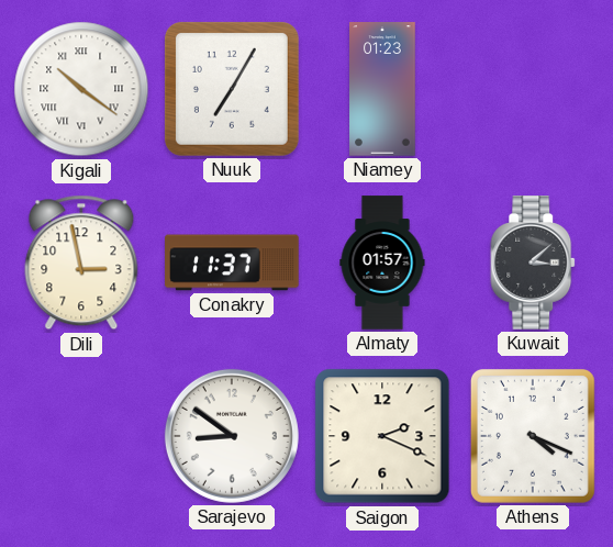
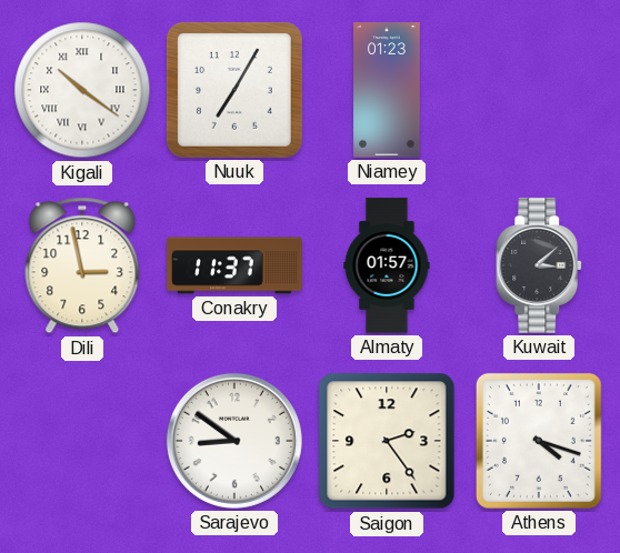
Saigon: 2:19 -> 2:24
Athens: 4:19 -> 4:18
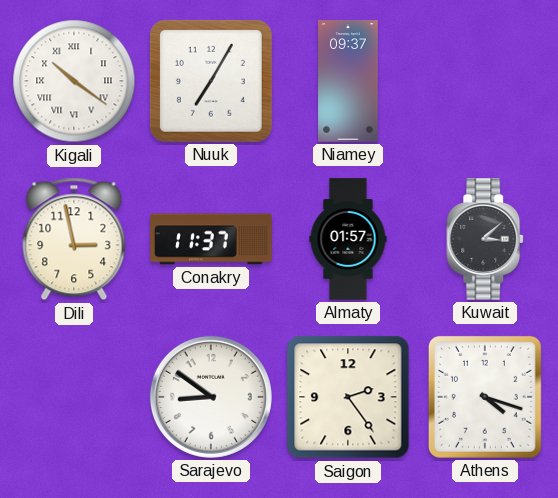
Niamey: 01:23 -> 09:37
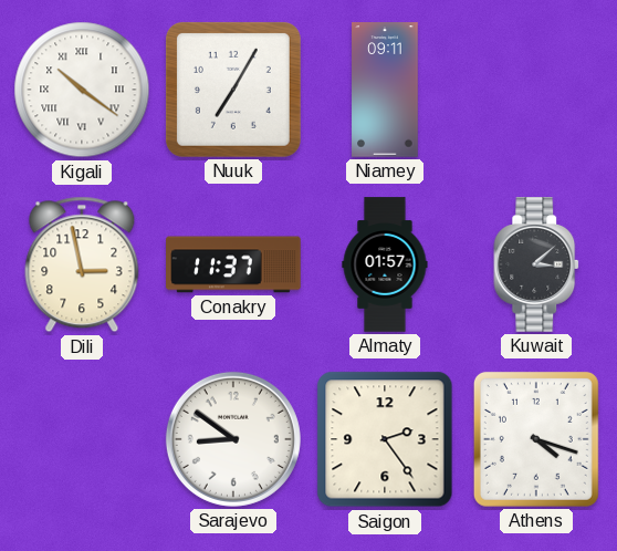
Niamey: 09:37 -> 09:11
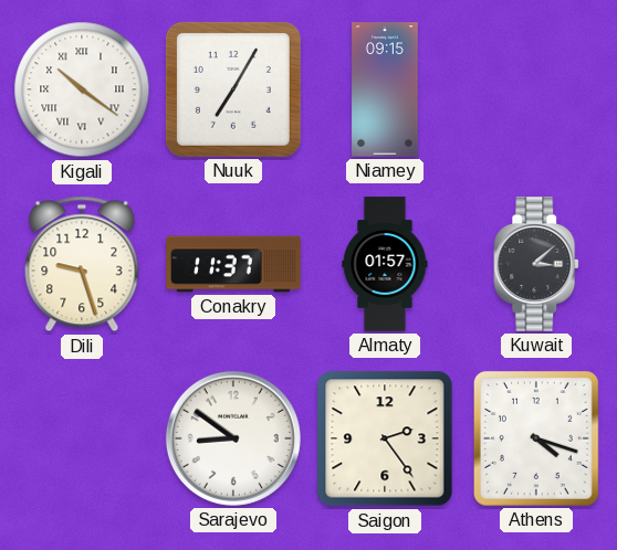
Niamey: 09:11 -> 09:15
Dili: 2:58 -> 9:27
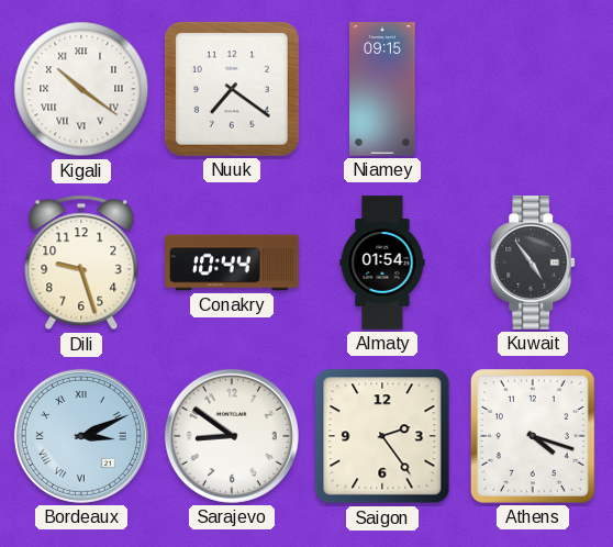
Nuuk: 7:05 -> 7:21
Conakry: 11:37 -> 10:44
Almaty: 01:57 -> 01:54
Kuwait: 3:08 -> 4:54
Bordeaux: none -> 3:11
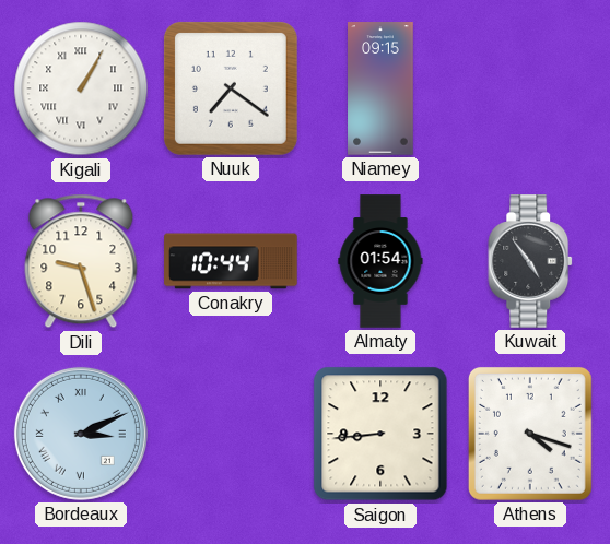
Kigali: 10:21 -> 1:05
Sarajevo: 8:51 -> none
Saigon: 2:24 -> 8:44
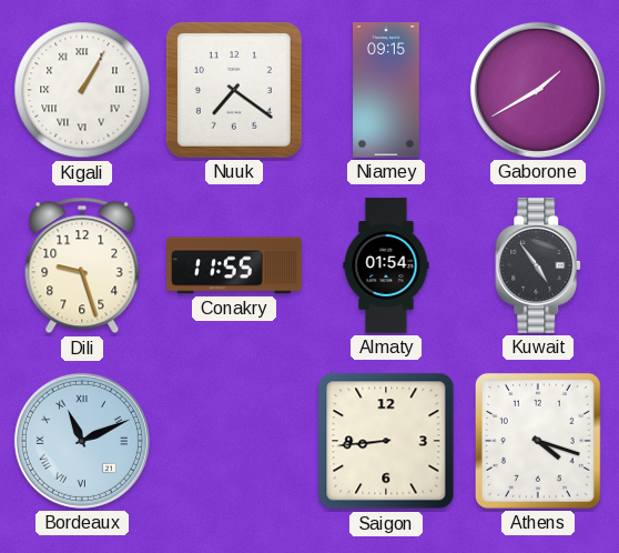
Gaborone: none -> 1:40
Conakry: 10:44 -> 11:55
Bordeaux: 3:11 -> 11:11
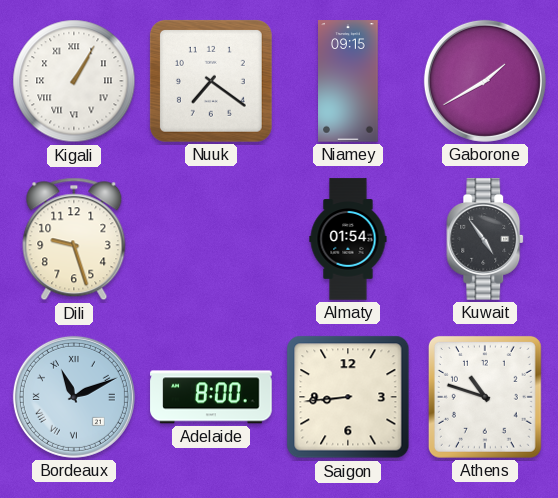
Conakry: 11:55 -> none
Adelaide: none -> 8:00
Athens: 4:18 -> 10:48
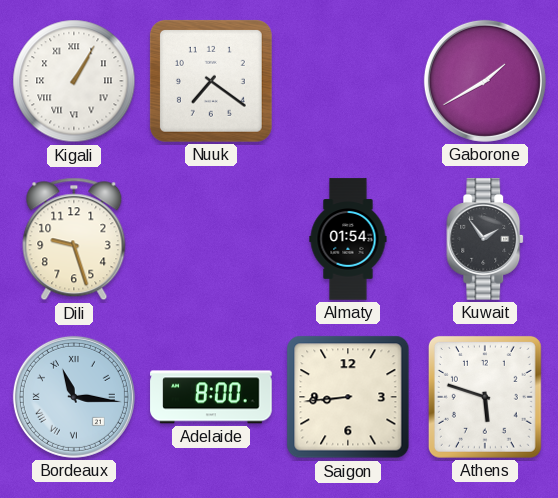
Niamey: 09:15 -> none
Kuwait: 4:54 -> 1:54
Bordeaux: 11:11 -> 11:16
Athens: 10:48 -> 5:48
